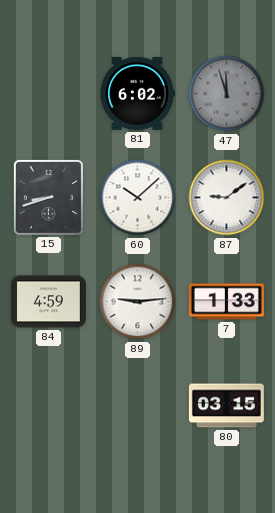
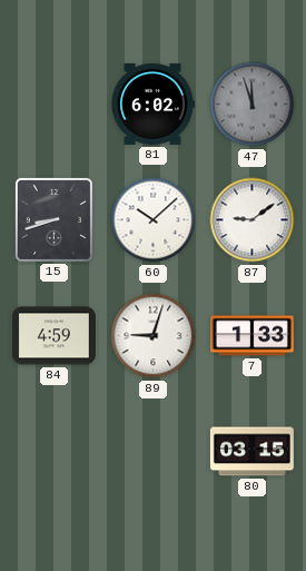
89: 9:14 -> 9:03
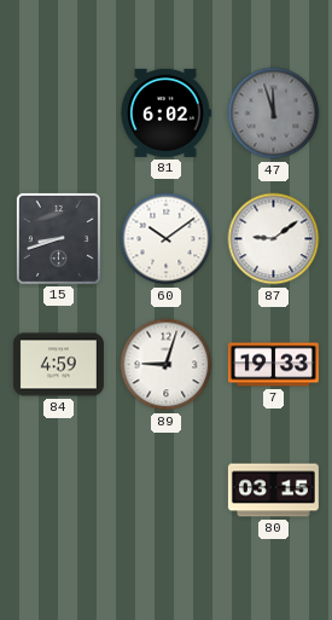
60: 10:08 -> 10:09
7: 1:33 -> 19:33
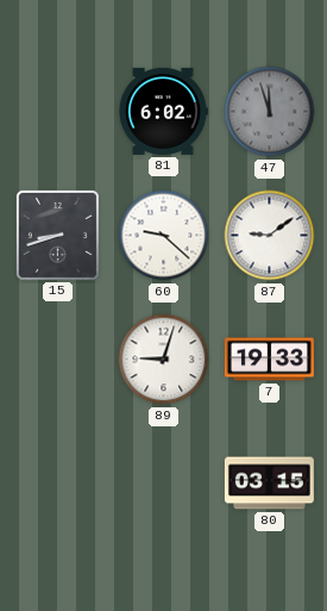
60: 10:09 -> 9:22
84: 4:59 -> none
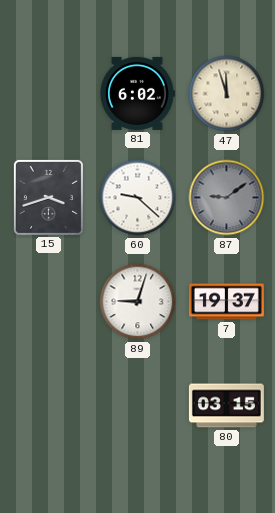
47 dial: grey -> cream
15: 8:42 -> 3:42
87 dial: white -> grey
7: 19:33 -> 19:37
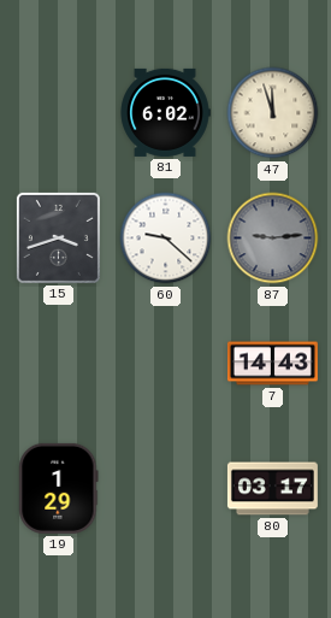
87: 9:09 -> 9:14
89: 9:03 -> none
7: 19:37 -> 14:43
19: none -> 1:29
80: 03:15 -> 03:17
